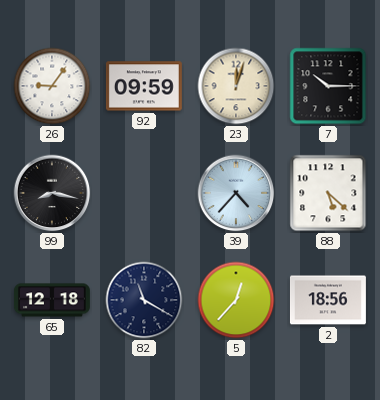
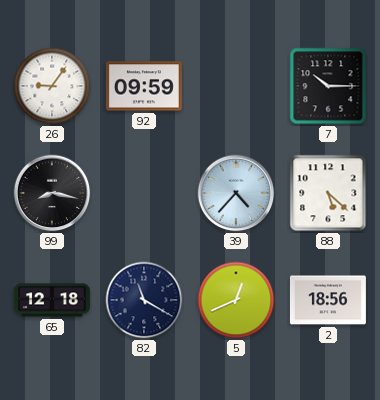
23: 12:03 -> none
5: 12:37 -> 12:41
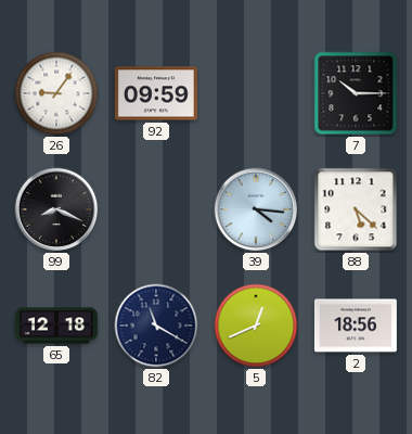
99: 8:17 -> 8:19
39: 4:37 -> 4:16
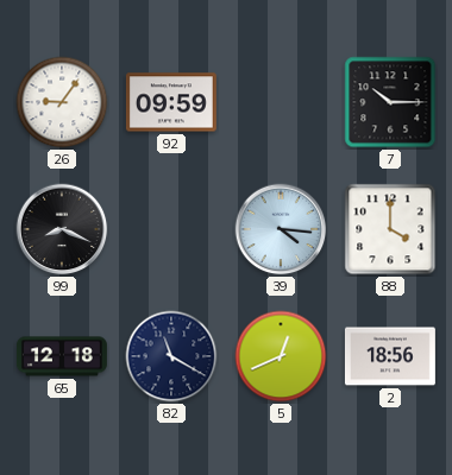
88: 5:22 -> 4:00
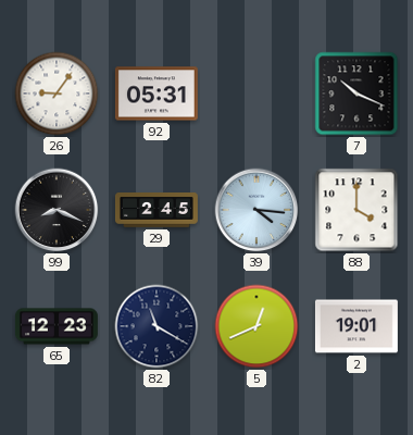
92: 09:59 -> 05:31
7: 10:15 -> 10:19
29: none -> 2:45
65: 12:18 -> 12:23
2: 18:56 -> 19:01
